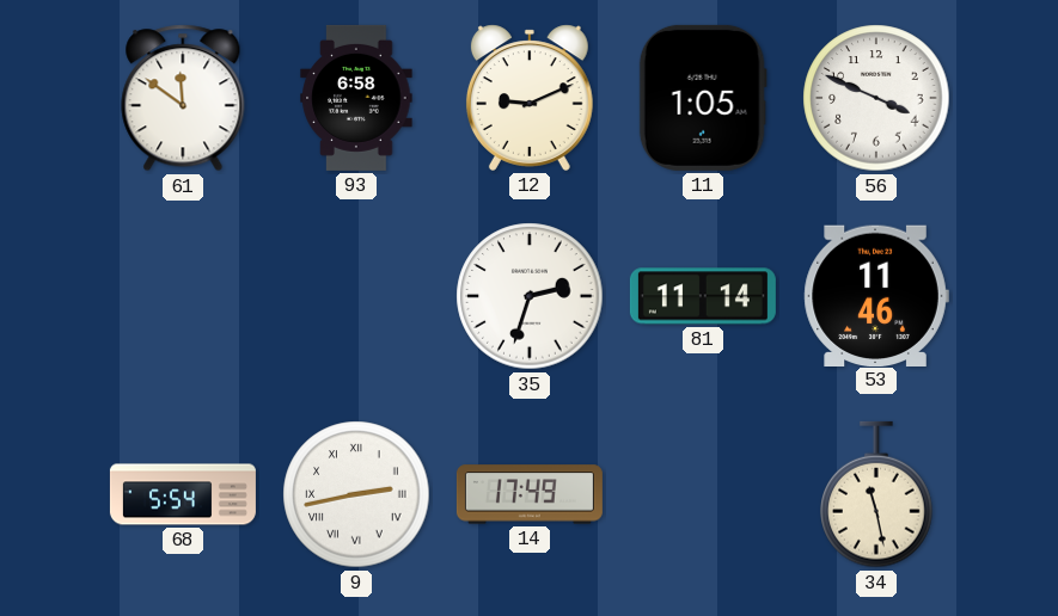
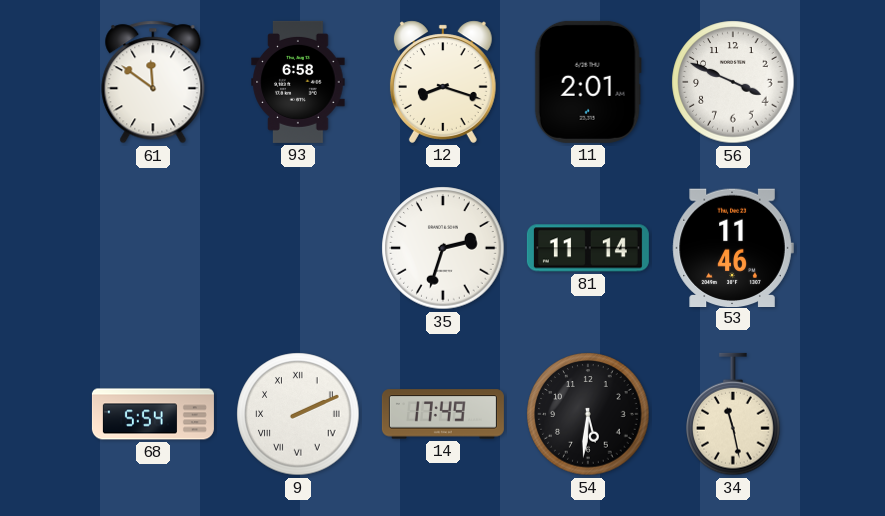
12: 9:11 -> 8:18
11: 1:05 -> 2:01
9: 2:43 -> 2:11
54: none -> 5:31
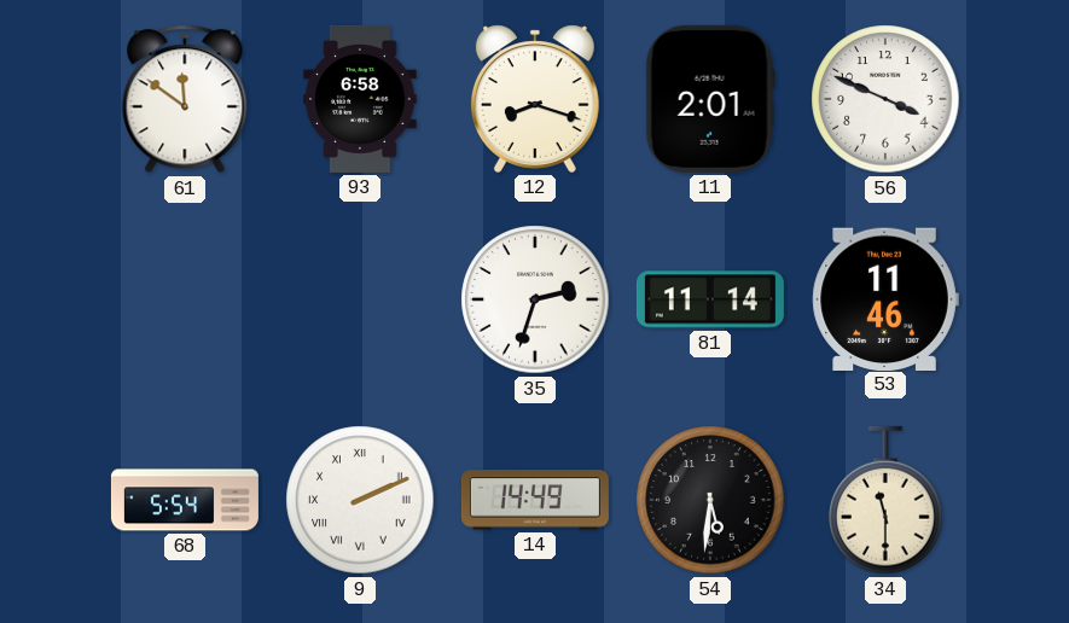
14: 17:49 -> 14:49
34: 11:28 -> 11:30
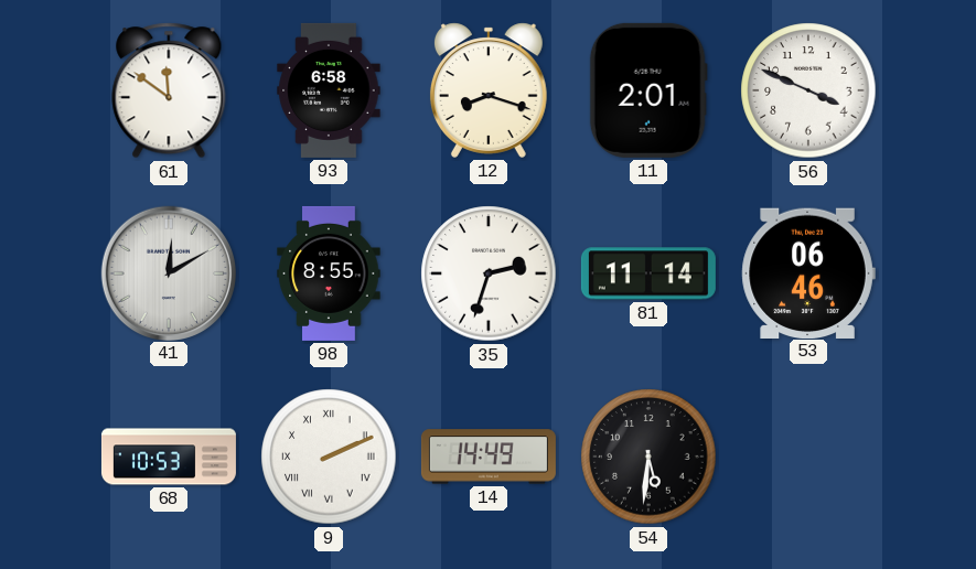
41: none -> 12:10
98: none -> 8:55
53: 11:46 -> 06:46
68: 5:54 -> 10:53
34: 11:30 -> none
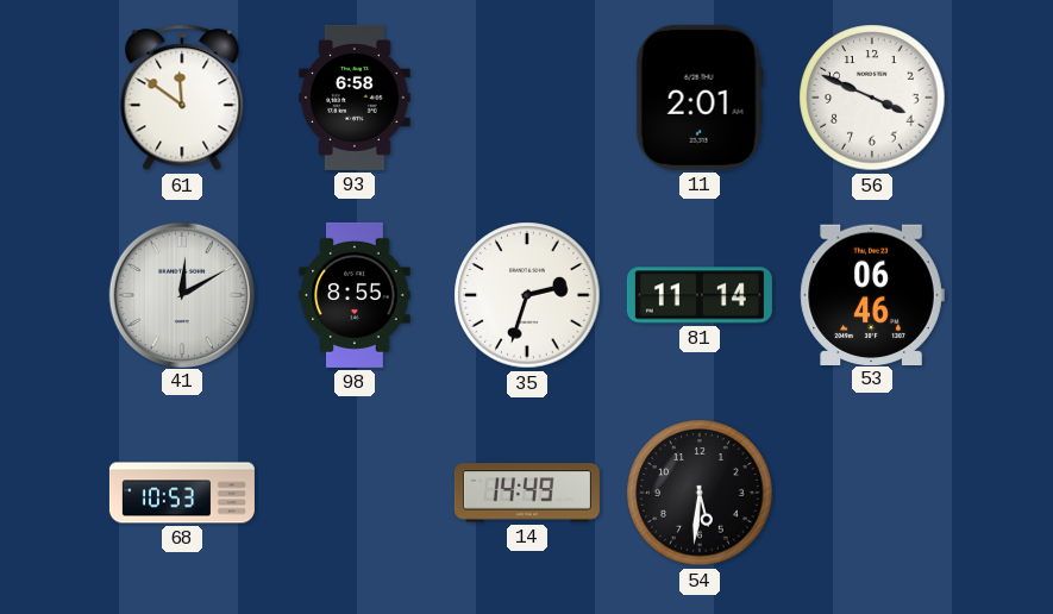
12: 8:18 -> none
9: 2:11 -> none
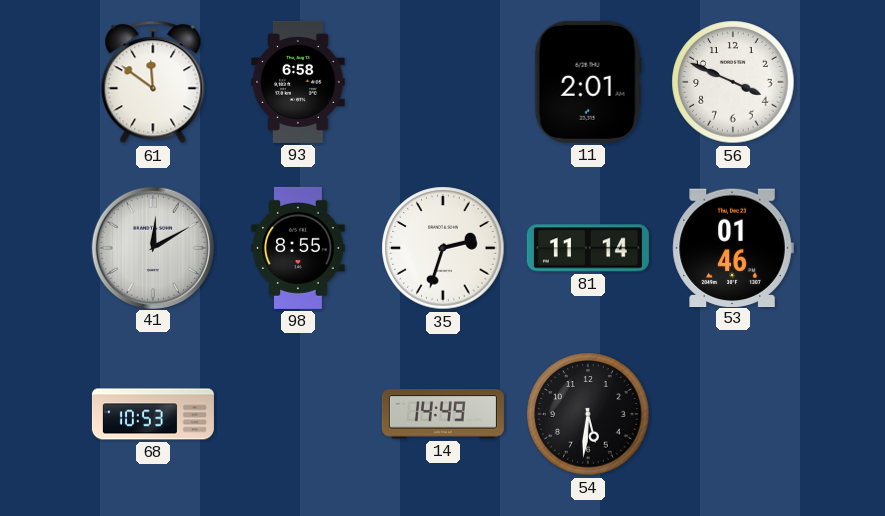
53: 06:46 -> 01:46
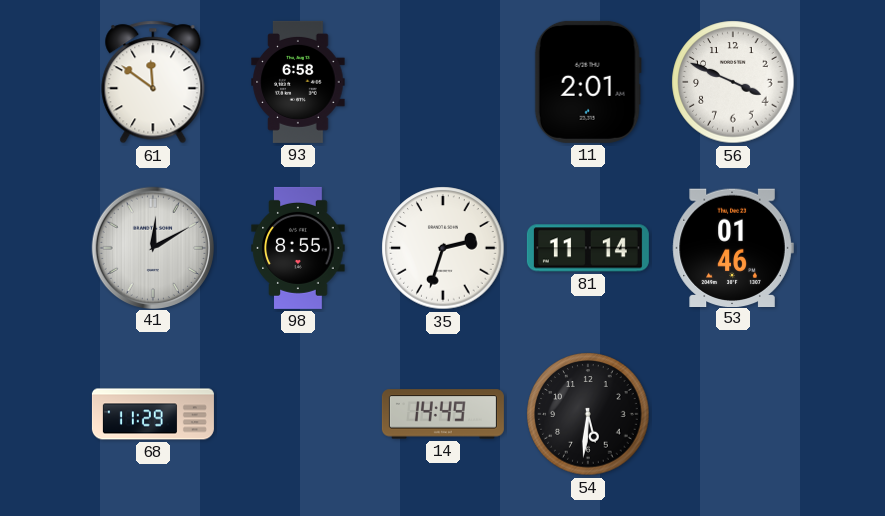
68: 10:53 -> 11:29
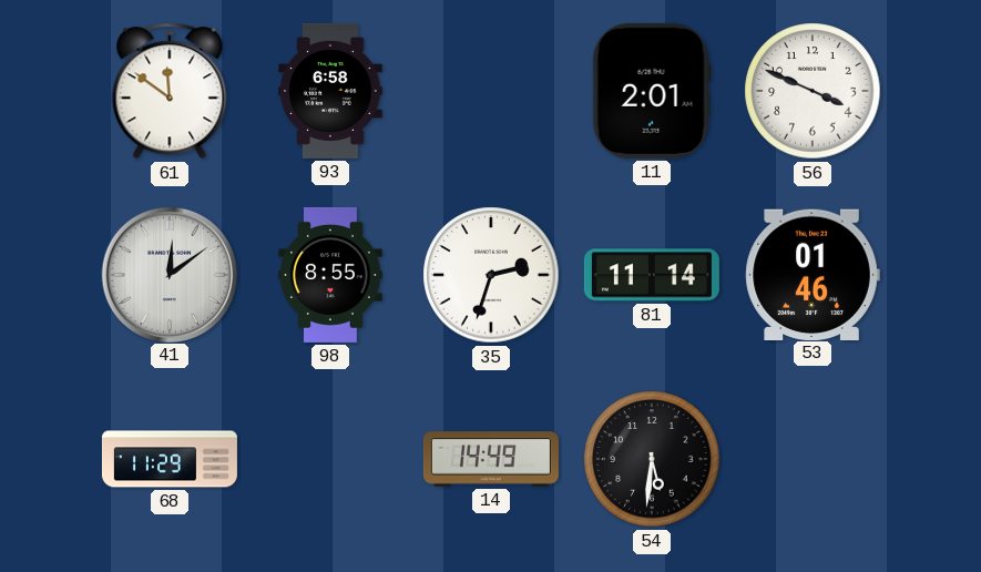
41: 12:10 -> 12:09
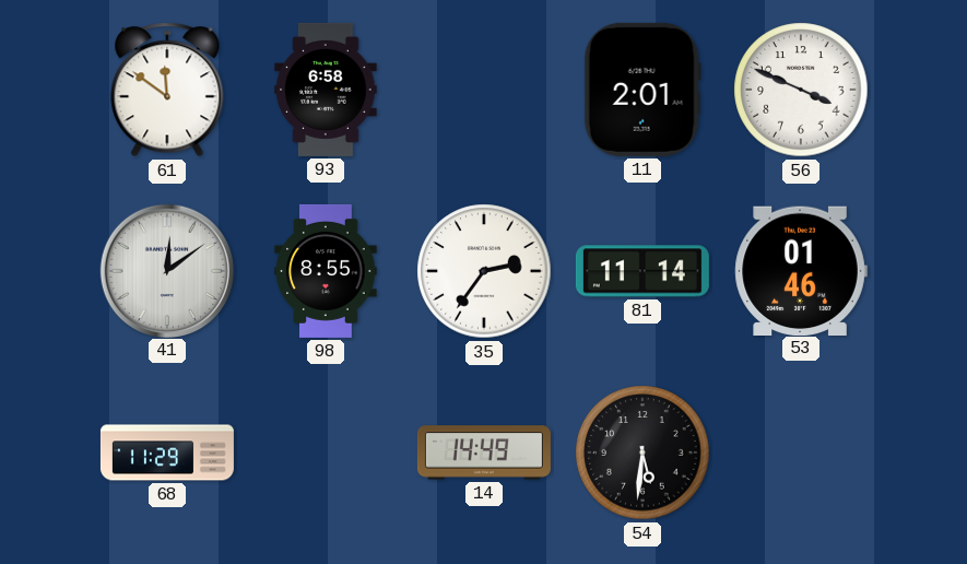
35: 2:33 -> 2:36
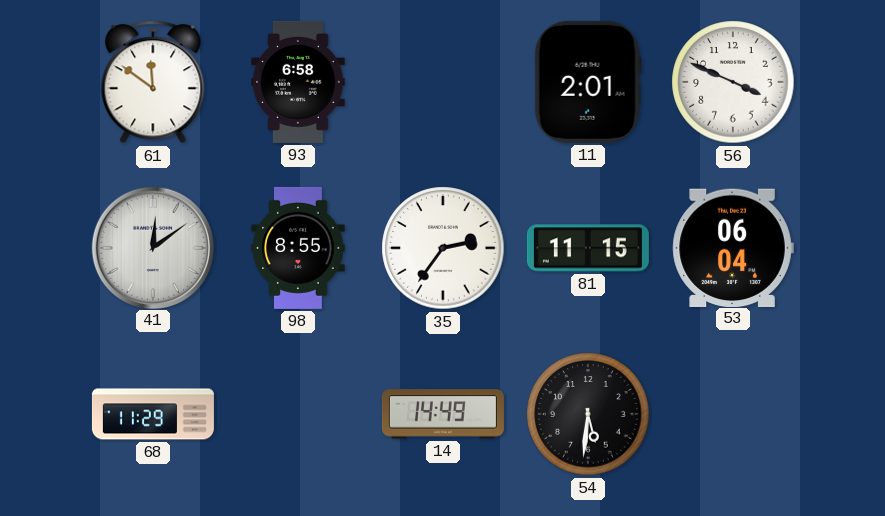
81: 11:14 -> 11:15
53: 01:46 -> 06:04
